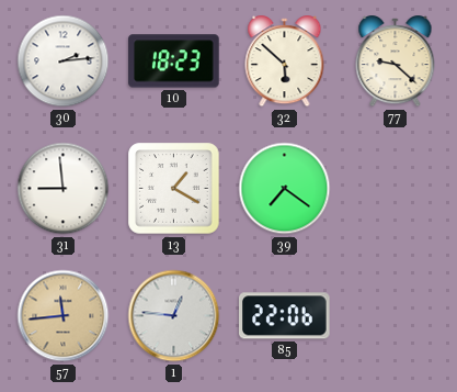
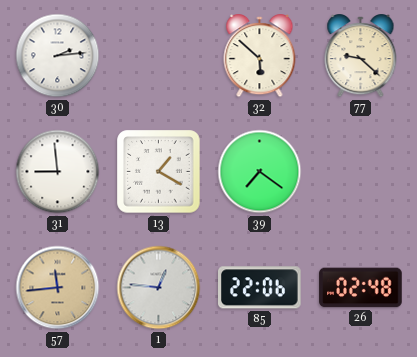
10: 18:23 -> none
26: none -> 02:48
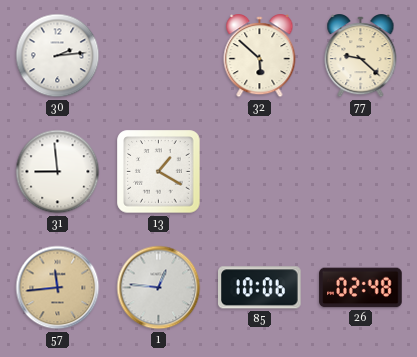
39: 7:21 -> none
85: 22:06 -> 10:06
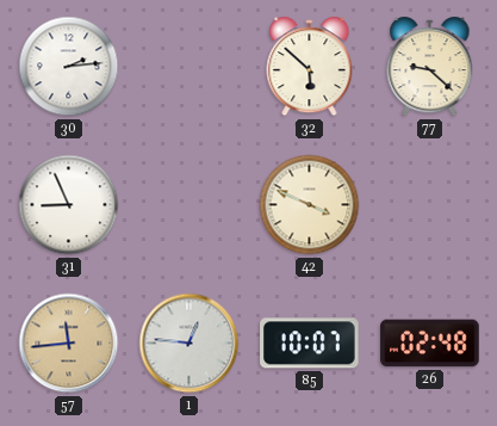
31: 8:59 -> 8:56
13: 1:20 -> none
42: none -> 3:49
85: 10:06 -> 10:07
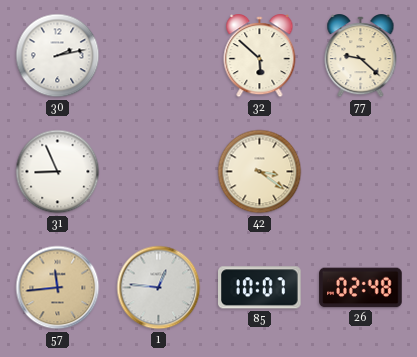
30: 2:14 -> 2:13
42: 3:49 -> 3:21
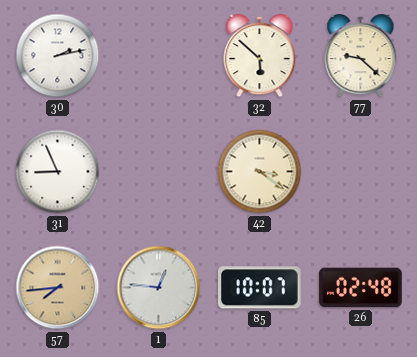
57: 11:44 -> 7:44
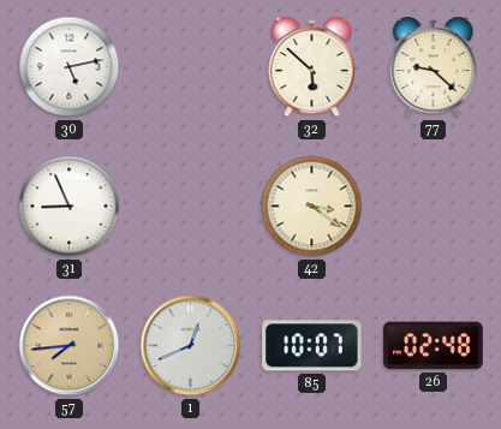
30: 2:13 -> 5:13
1: 12:46 -> 12:41
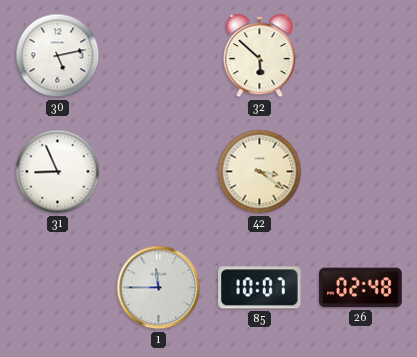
77: 9:22 -> none
57: 7:44 -> none
1: 12:41 -> 11:45
